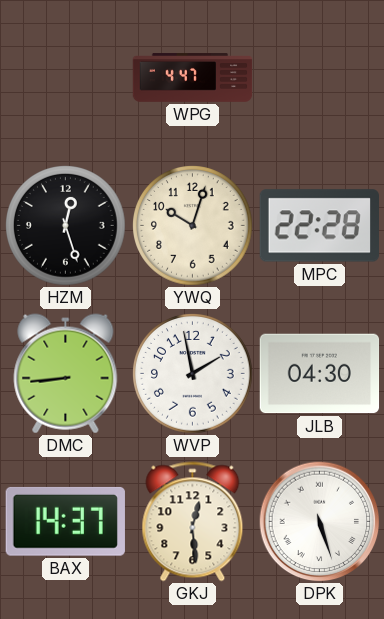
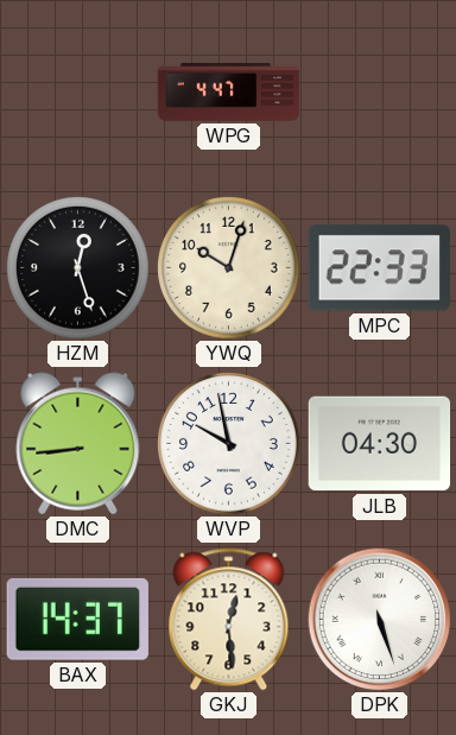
MPC: 22:28 -> 22:33
WVP: 1:58 -> 9:58
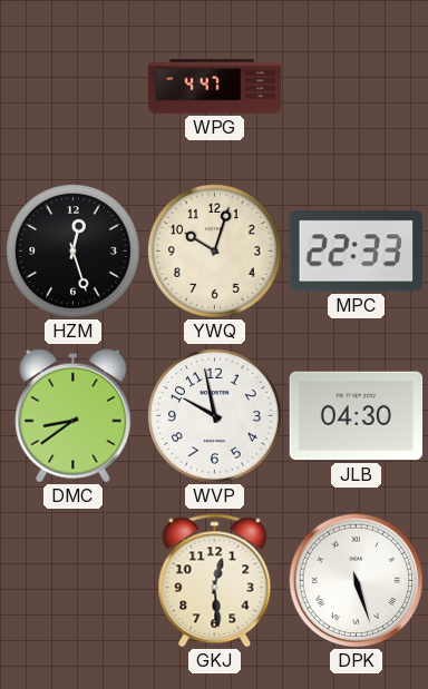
DMC: 8:44 -> 8:39
BAX: 14:37 -> none
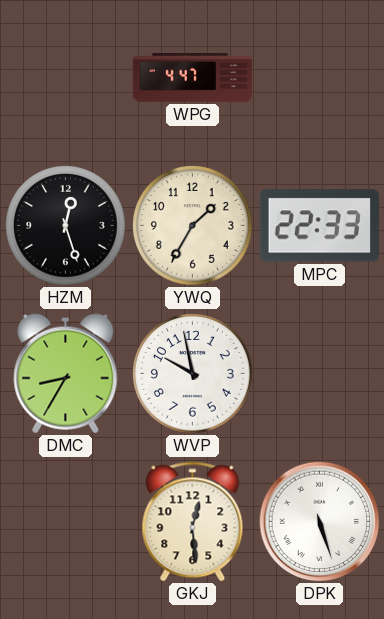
YWQ: 10:03 -> 1:35
DMC: 8:39 -> 8:35
JLB: 04:30 -> none
